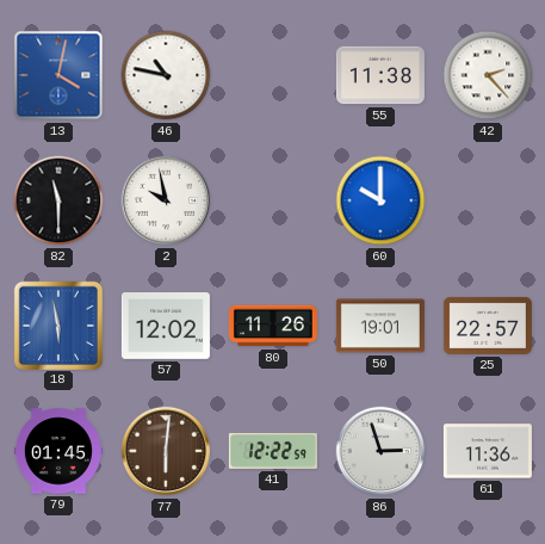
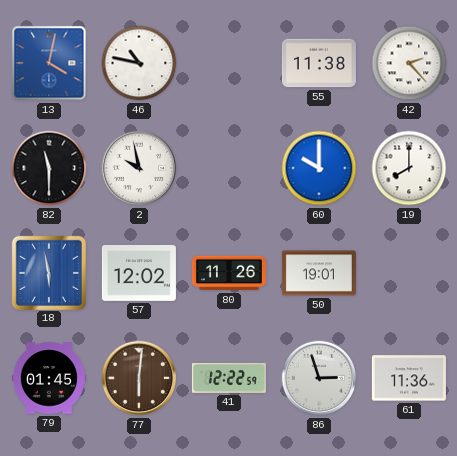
19: none -> 8:00
25: 22:57 -> none
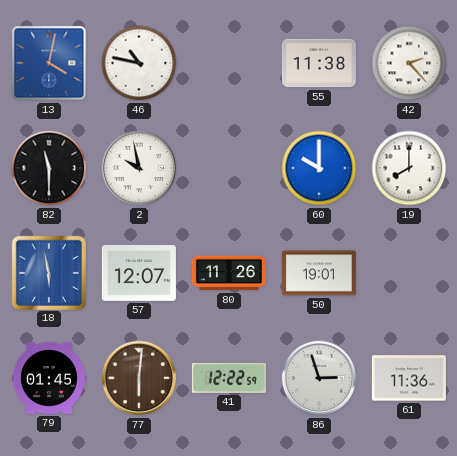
57: 12:02 -> 12:07
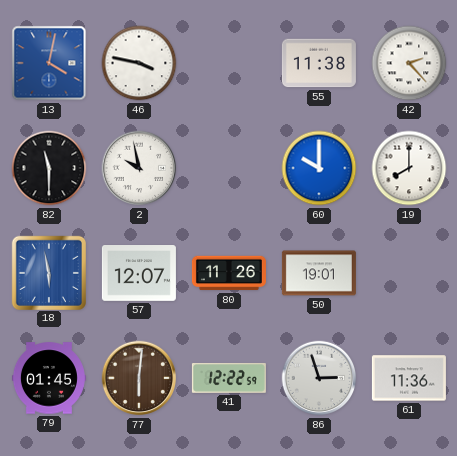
46: 10:47 -> 3:47
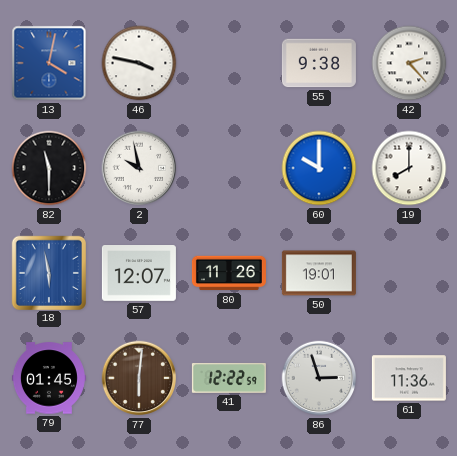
55: 11:38 -> 9:38
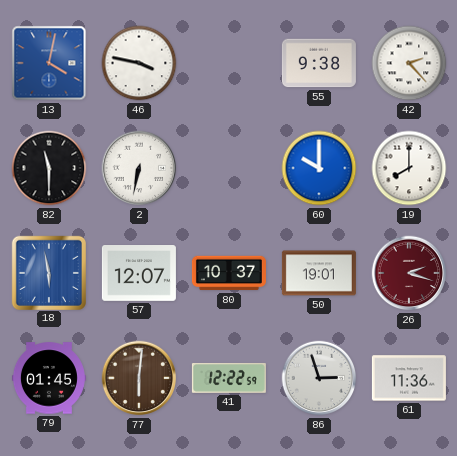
2: 9:58 -> 6:32
80: 11:26 -> 10:37
26: none -> 2:18
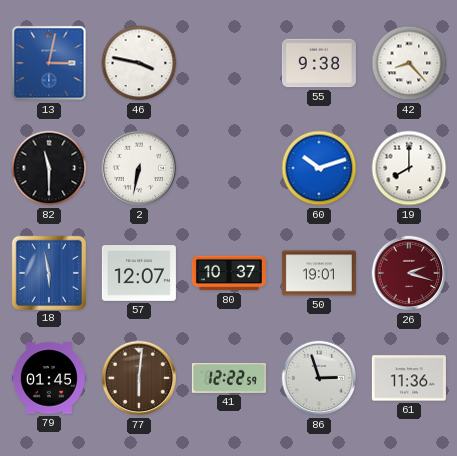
13: 4:02 -> 3:02
42: 2:23 -> 8:23
60: 10:00 -> 10:12
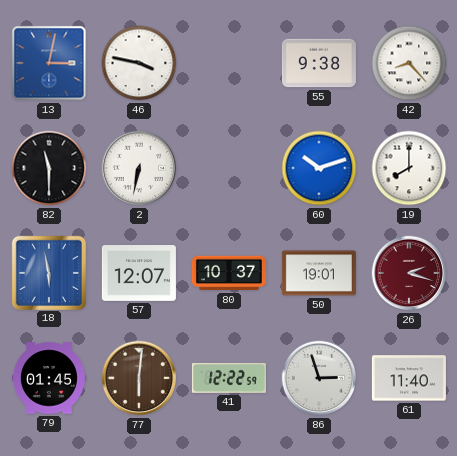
61: 11:36 -> 11:40
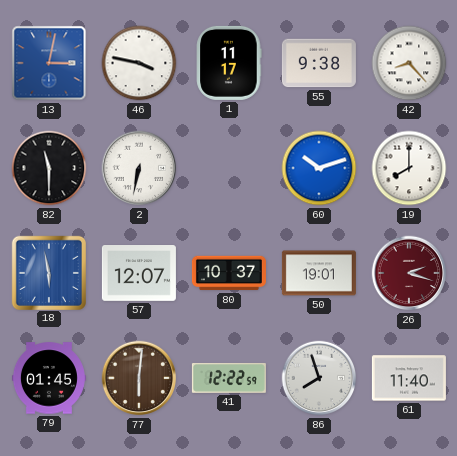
1: none -> 11:17
86: 2:57 -> 7:57
